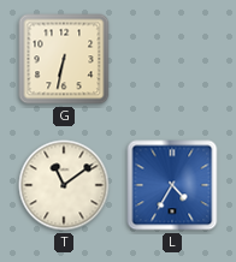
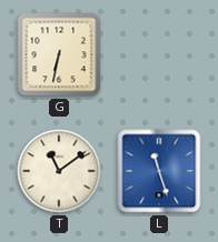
L: 4:35 -> 11:27
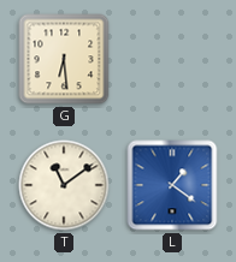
G: 6:32 -> 6:29
L: 11:27 -> 1:21
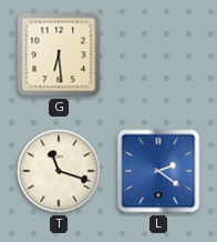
T: 11:09 -> 11:18
L: 1:21 -> 2:21
